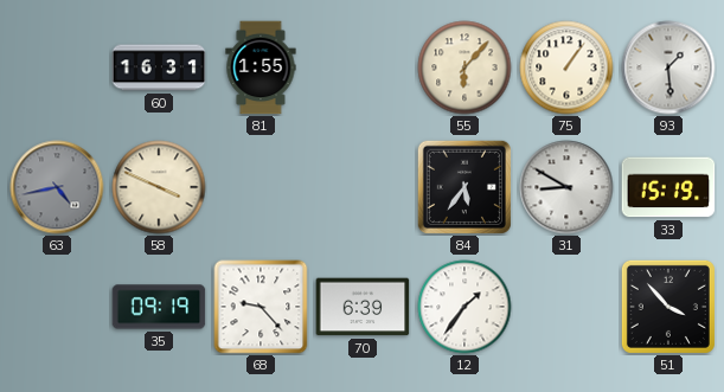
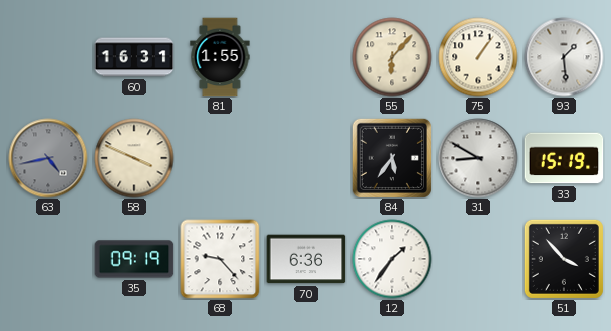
70: 6:39 -> 6:36
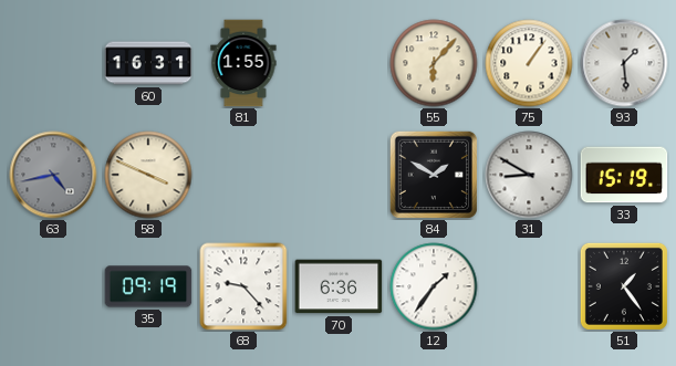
84: 5:36 -> 1:50
51: 3:53 -> 1:24
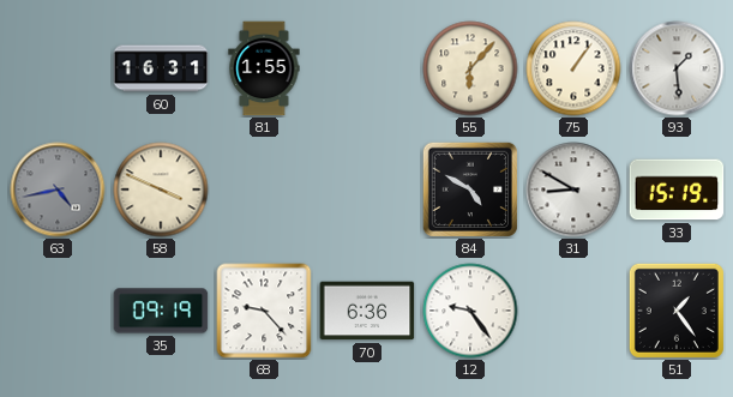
84: 1:50 -> 4:50
12: 1:36 -> 9:24
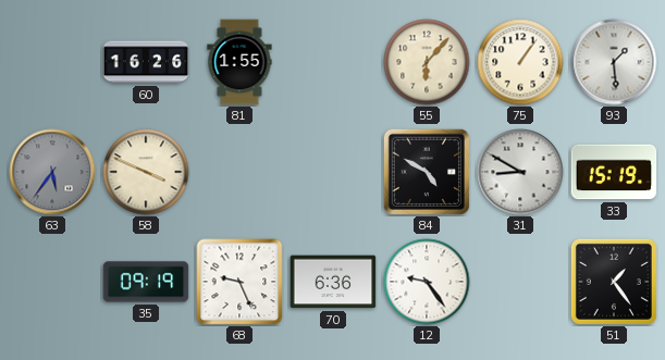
60: 16:31 -> 16:26
63: 4:43 -> 5:36
68: 9:23 -> 9:26
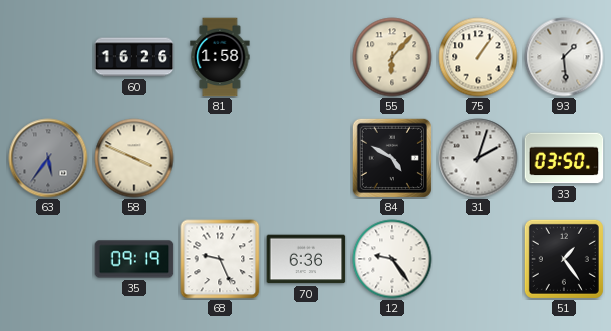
81: 1:55 -> 1:58
31: 8:50 -> 2:03
33: 15:19 -> 03:50
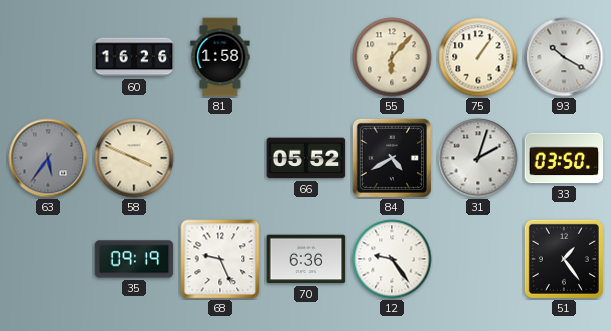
93: 1:29 -> 10:20
66: none -> 05:52
84: 4:50 -> 4:40
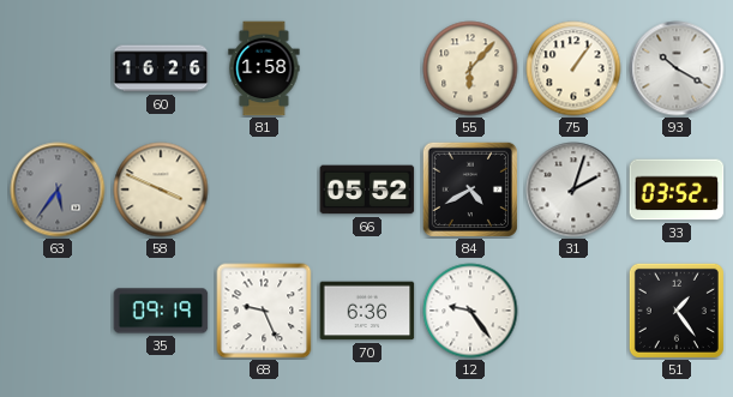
33: 03:50 -> 03:52
